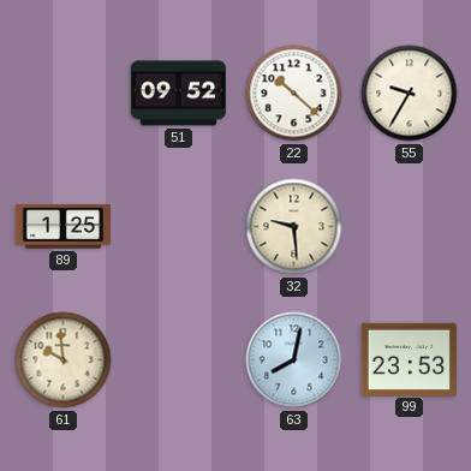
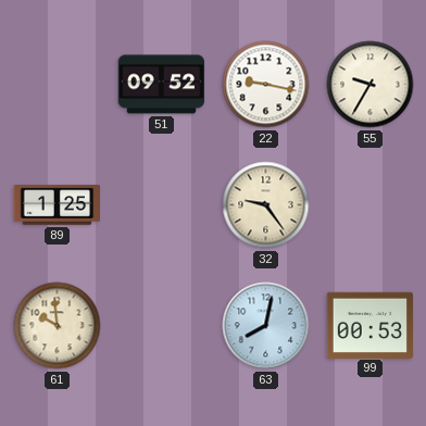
22: 10:22 -> 9:17
32: 9:29 -> 9:24
99: 23:53 -> 00:53
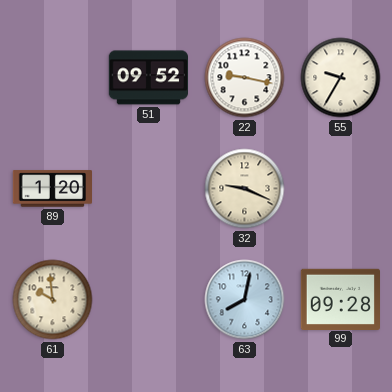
89: 1:25 -> 1:20
32: 9:24 -> 9:19
99: 00:53 -> 09:28
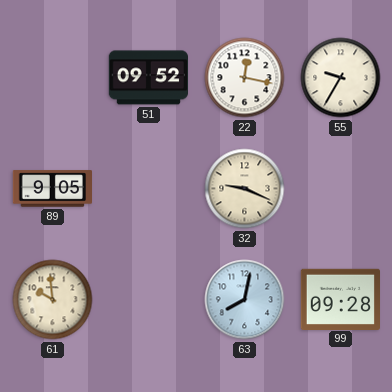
22: 9:17 -> 12:17
89: 1:20 -> 9:05
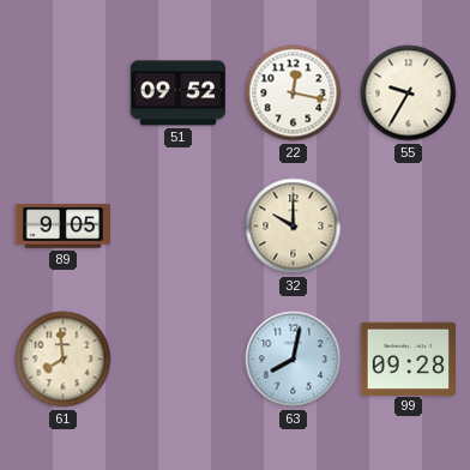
32: 9:19 -> 10:00
61: 9:59 -> 7:59
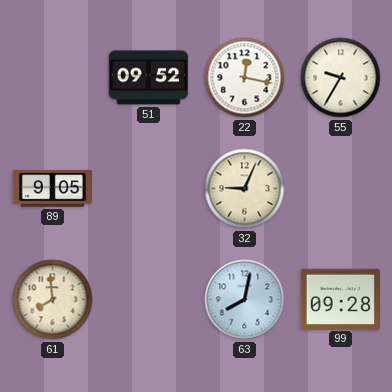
32: 10:00 -> 9:04
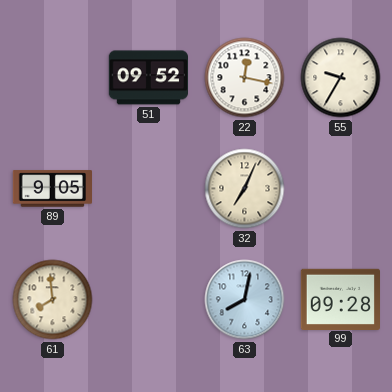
32: 9:04 -> 7:04
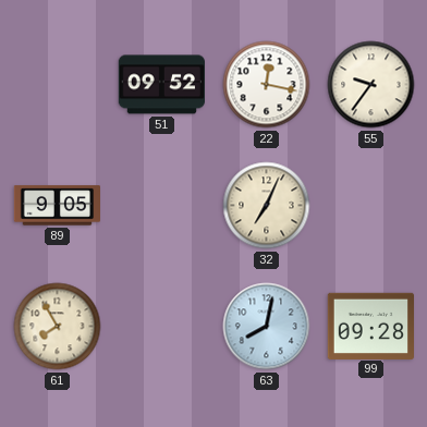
55: 9:35 -> 9:36
61: 7:59 -> 7:55
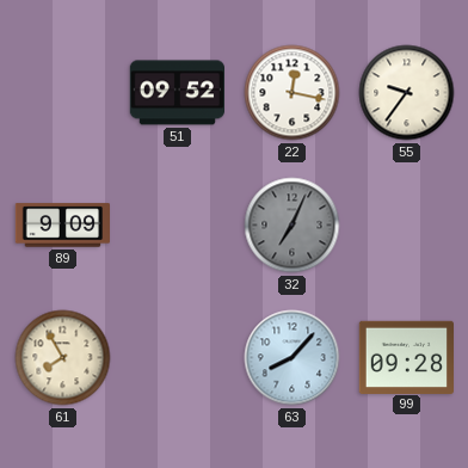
89: 9:05 -> 9:09
32 dial: cream -> grey
63: 8:02 -> 8:07
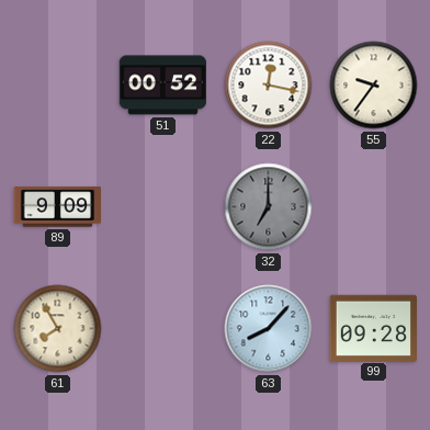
51: 09:52 -> 00:52
32: 7:04 -> 7:00
